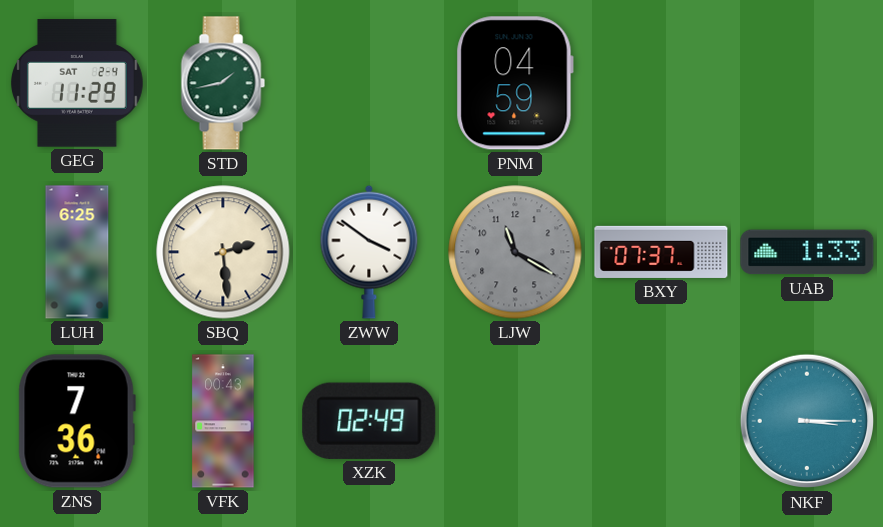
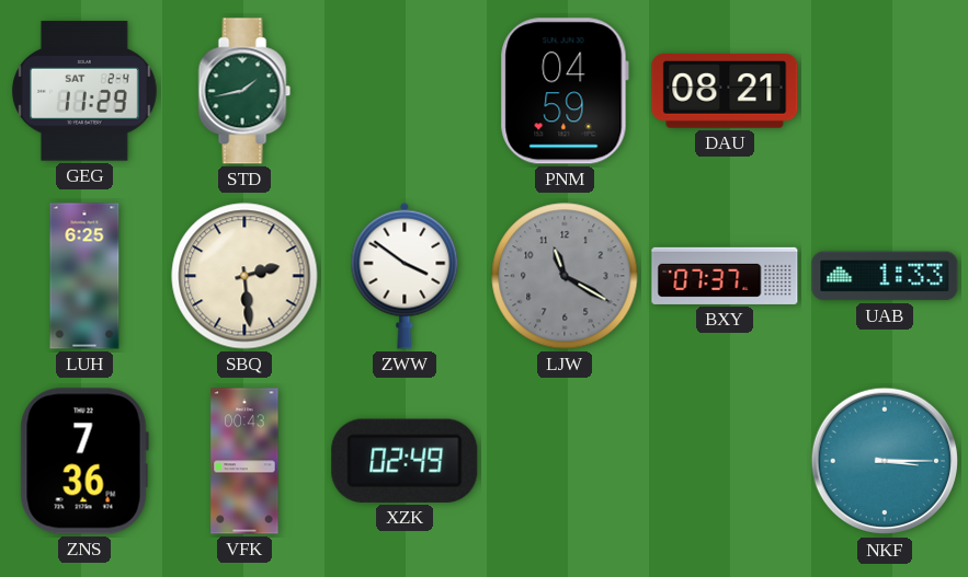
DAU: none -> 08:21
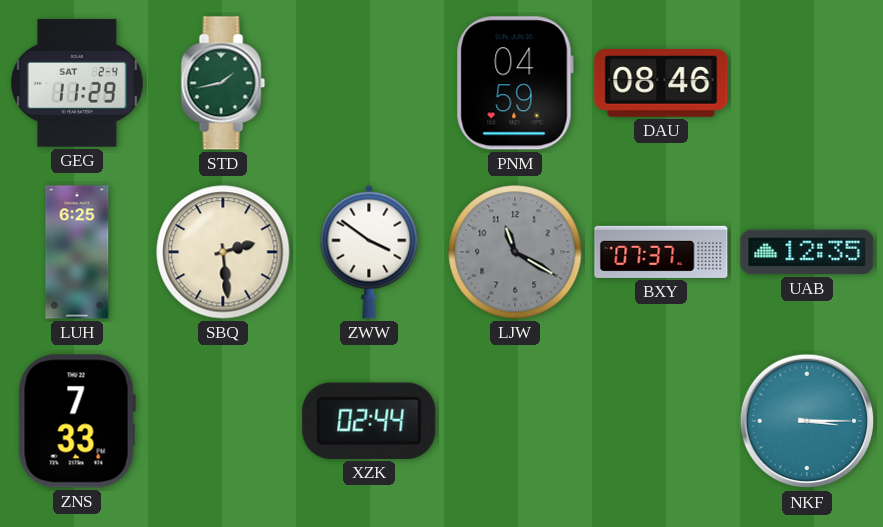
DAU: 08:21 -> 08:46
UAB: 1:33 -> 12:35
ZNS: 7:36 -> 7:33
VFK: 00:43 -> none
XZK: 02:49 -> 02:44
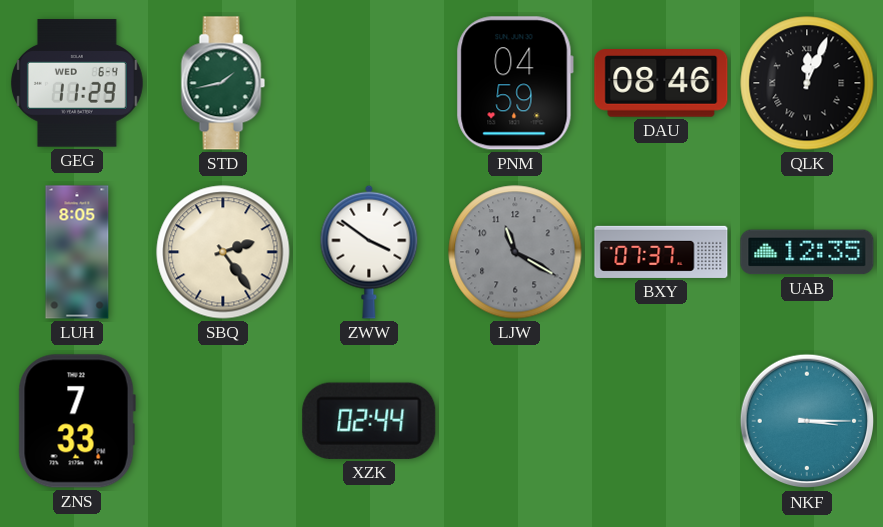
GEG date: SAT 2-4 -> WED 6-4
QLK: none -> 12:04
LUH: 6:25 -> 8:05
SBQ: 2:29 -> 2:24
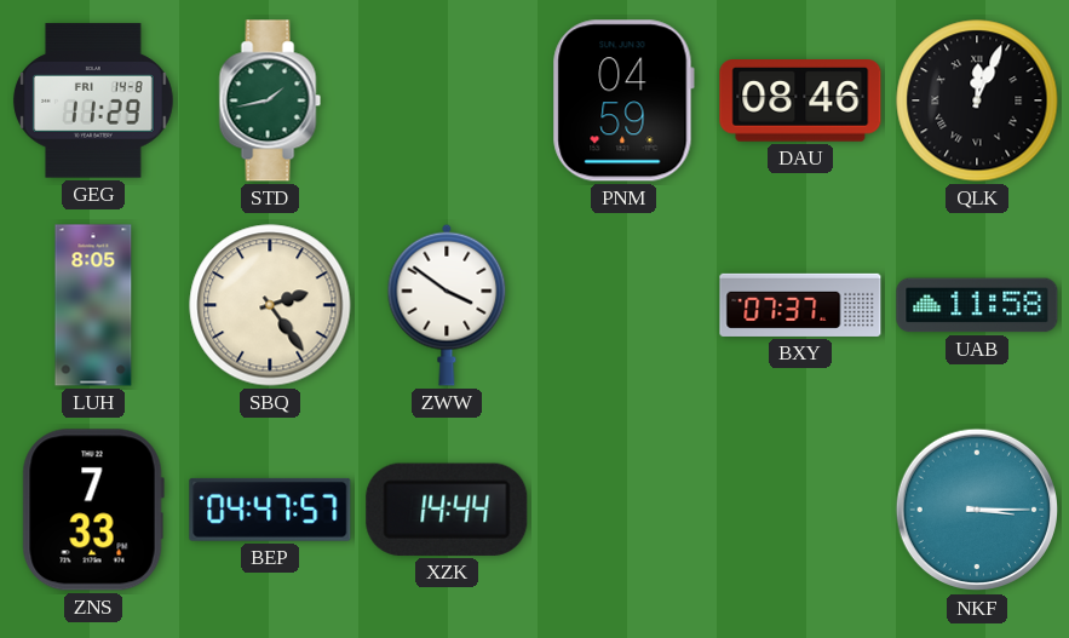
GEG date: WED 6-4 -> FRI 14-8
LJW: 11:20 -> none
UAB: 12:35 -> 11:58
BEP: none -> 04:47
XZK: 02:44 -> 14:44
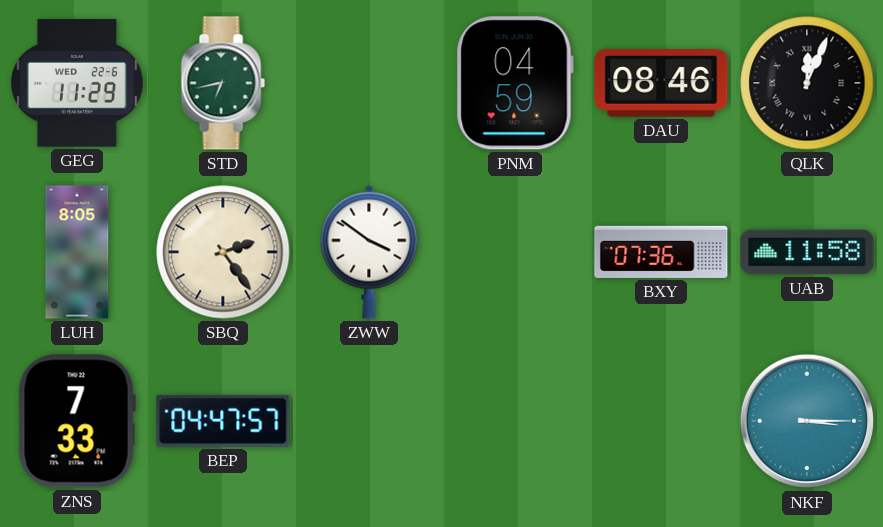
GEG date: FRI 14-8 -> WED 22-6
STD: 1:43 -> 6:43
BXY: 07:37 -> 07:36
XZK: 14:44 -> none
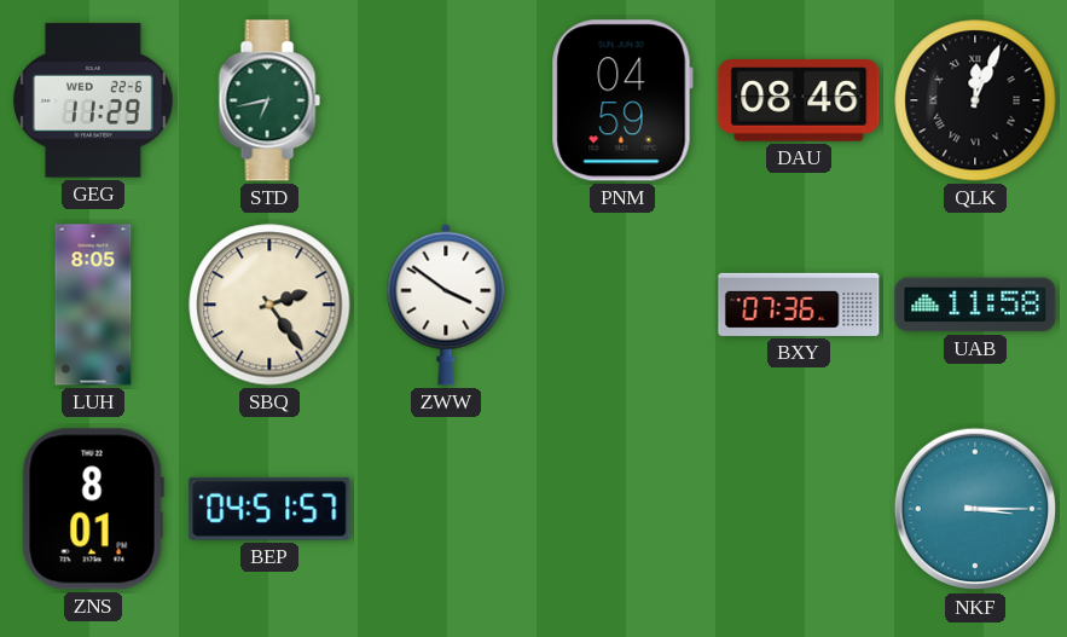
ZNS: 7:33 -> 8:01
BEP: 04:47 -> 04:51
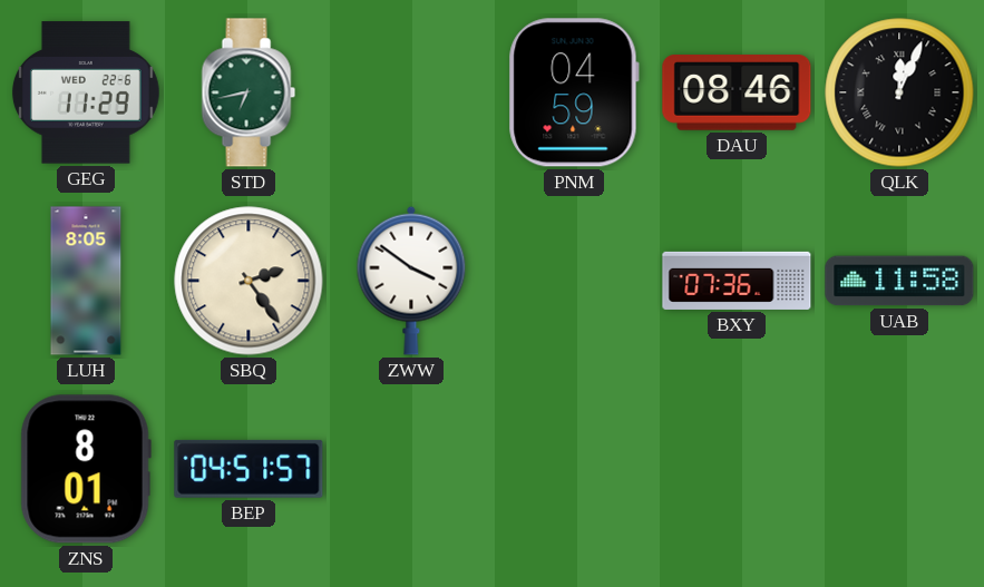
NKF: 3:15 -> none
